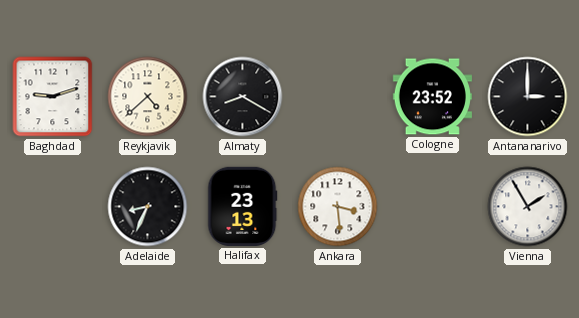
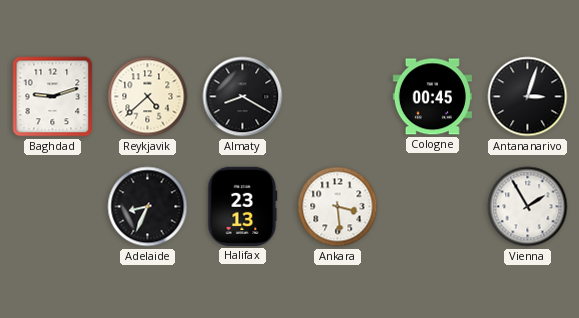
Cologne: 23:52 -> 00:45
Antananarivo: 3:00 -> 3:03
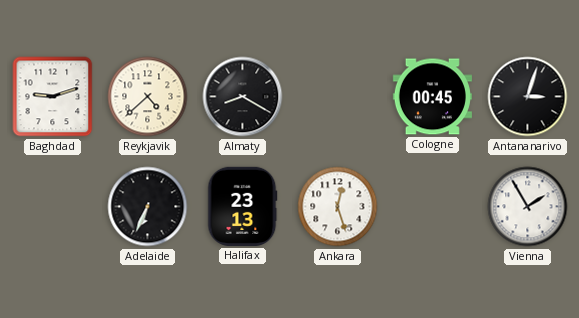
Adelaide: 8:34 -> 6:34
Ankara: 3:29 -> 12:27
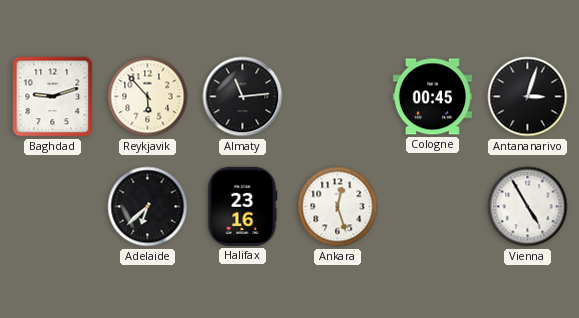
Reykjavik: 4:38 -> 5:53
Almaty: 8:20 -> 11:14
Adelaide: 6:34 -> 6:38
Halifax: 23:13 -> 23:16
Vienna: 1:55 -> 4:55
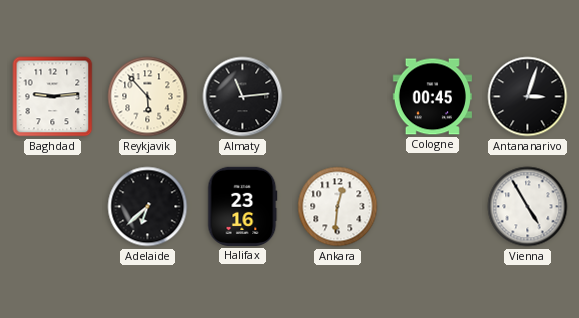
Baghdad: 9:12 -> 9:14
Ankara: 12:27 -> 12:31
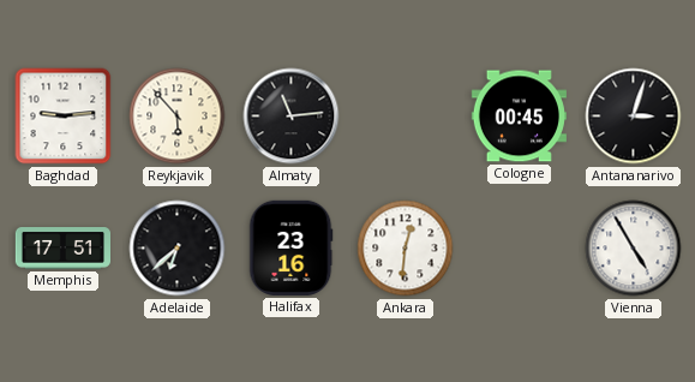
Memphis: none -> 17:51
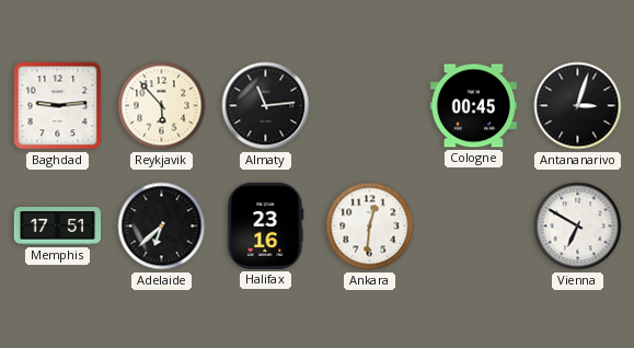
Vienna: 4:55 -> 6:50
